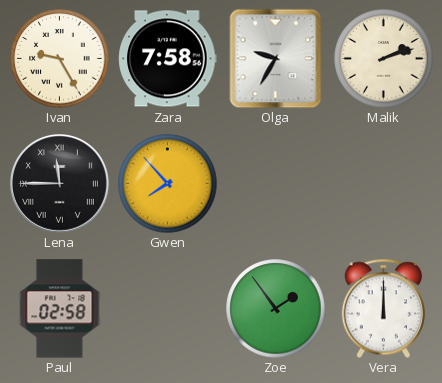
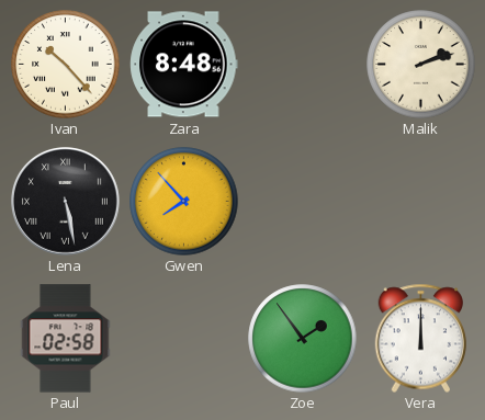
Ivan: 9:25 -> 10:23
Zara: 7:58 -> 8:48
Olga: 9:35 -> none
Lena: 11:45 -> 5:28
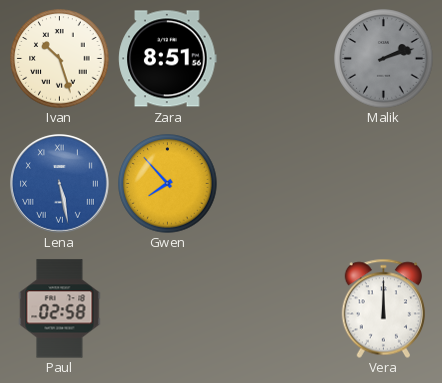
Ivan: 10:23 -> 10:27
Zara: 8:48 -> 8:51
Malik dial: cream -> grey
Lena dial: black -> blue
Zoe: 1:54 -> none
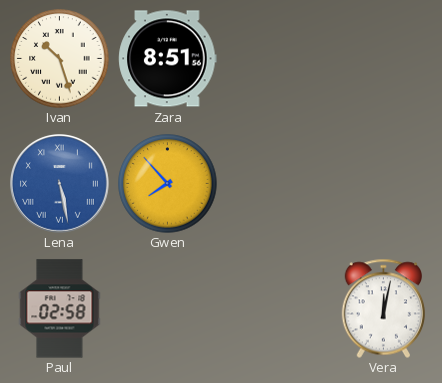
Malik: 2:12 -> none
Vera: 12:00 -> 12:02
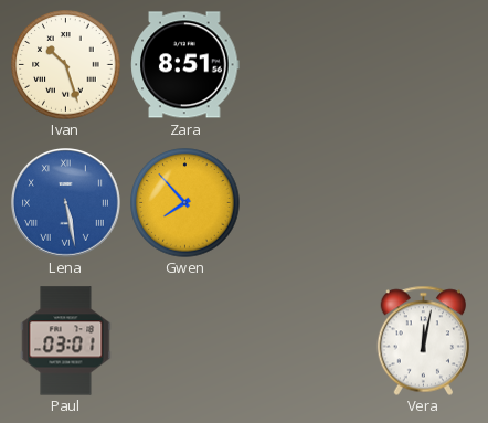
Paul: 02:58 -> 03:01
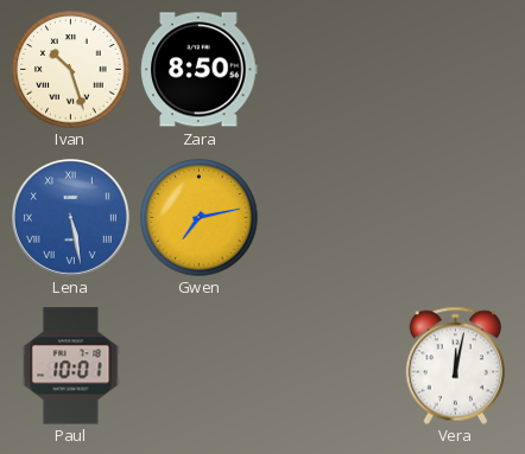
Zara: 8:51 -> 8:50
Gwen: 7:53 -> 7:13
Paul: 03:01 -> 10:01
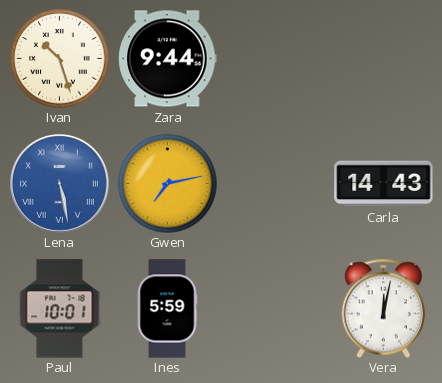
Zara: 8:50 -> 9:44
Carla: none -> 14:43
Ines: none -> 5:59
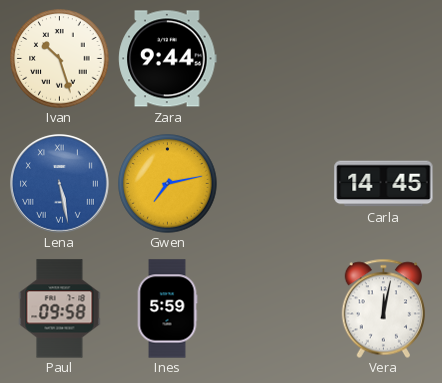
Carla: 14:43 -> 14:45
Paul: 10:01 -> 09:58
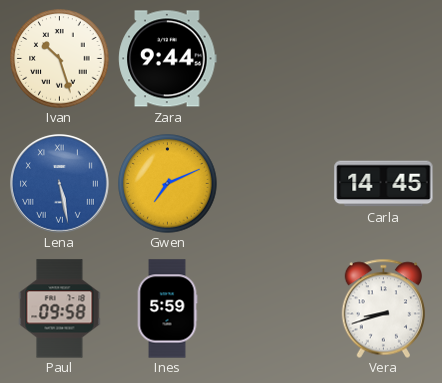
Gwen: 7:13 -> 7:11
Vera: 12:02 -> 8:42
